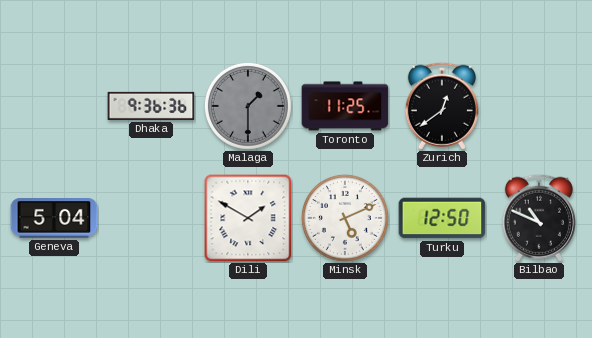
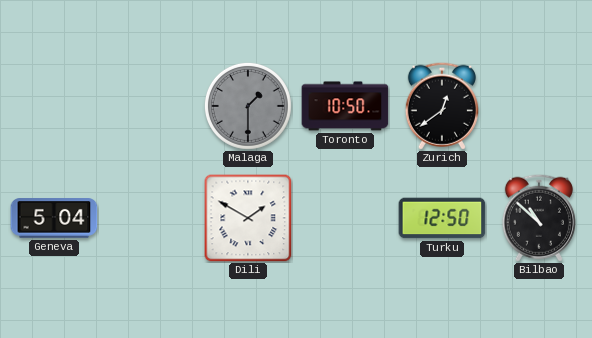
Dhaka: 9:36 -> none
Toronto: 11:25 -> 10:50
Minsk: 5:11 -> none
Bilbao: 10:49 -> 10:52
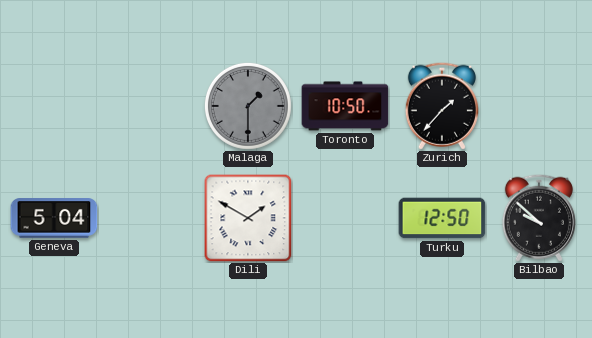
Zurich: 12:39 -> 1:37
Bilbao: 10:52 -> 9:52
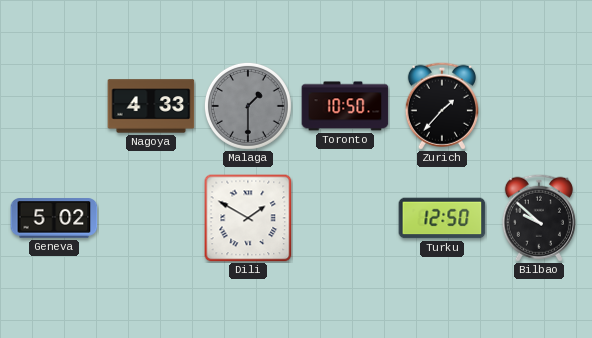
Nagoya: none -> 4:33
Geneva: 5:04 -> 5:02
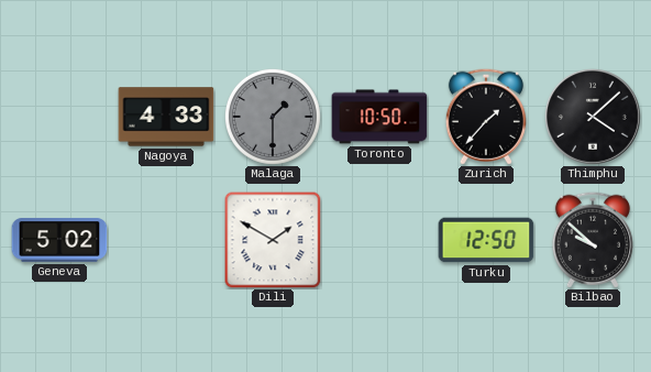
Thimphu: none -> 4:08
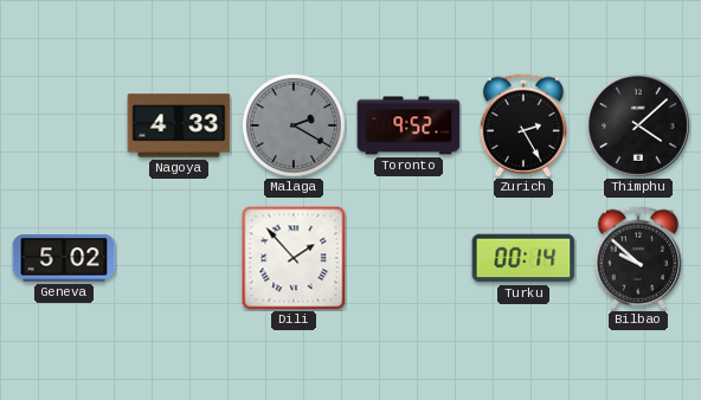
Malaga: 1:30 -> 2:20
Toronto: 10:50 -> 9:52
Zurich: 1:37 -> 2:25
Dili: 1:50 -> 1:53
Turku: 12:50 -> 00:14
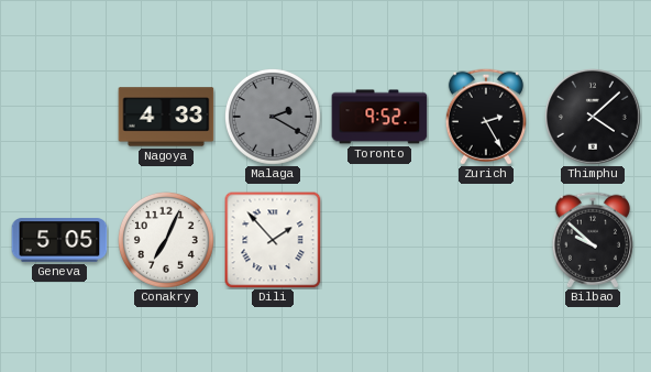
Geneva: 5:02 -> 5:05
Conakry: none -> 7:04
Turku: 00:14 -> none
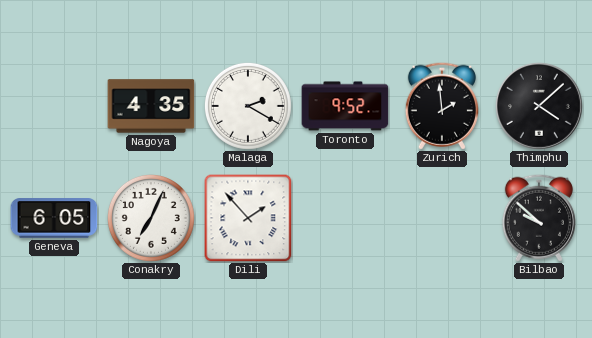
Nagoya: 4:33 -> 4:35
Malaga dial: grey -> white
Zurich: 2:25 -> 1:59
Geneva: 5:05 -> 6:05
